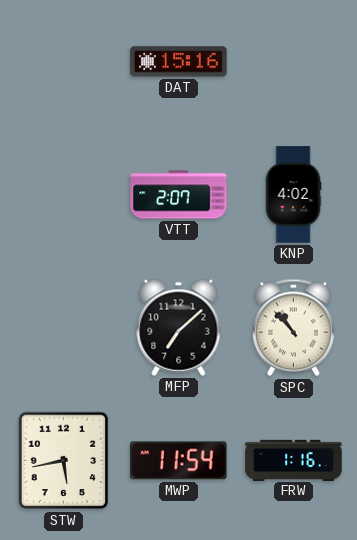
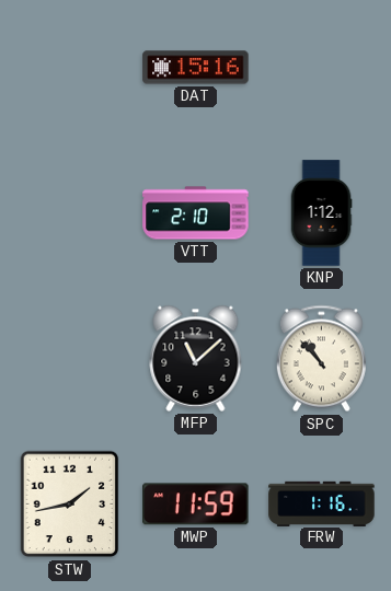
VTT: 2:07 -> 2:10
KNP: 4:02 -> 1:12
MFP: 7:08 -> 11:08
STW: 5:43 -> 1:43
MWP: 11:54 -> 11:59
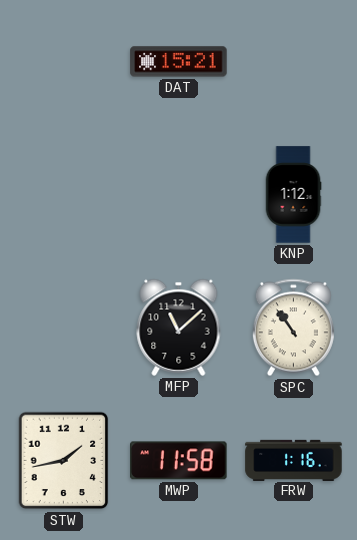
DAT: 15:16 -> 15:21
VTT: 2:10 -> none
SPC: 10:53 -> 10:54
MWP: 11:59 -> 11:58
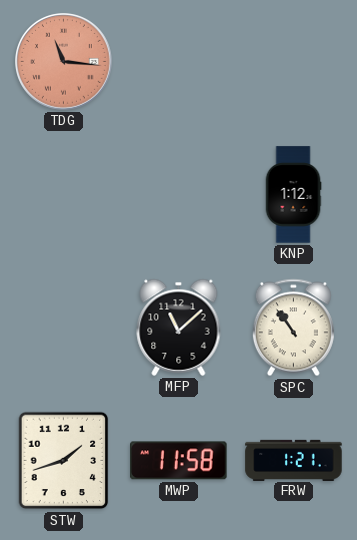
TDG: none -> 11:16
DAT: 15:21 -> none
STW: 1:43 -> 1:42
FRW: 1:16 -> 1:21
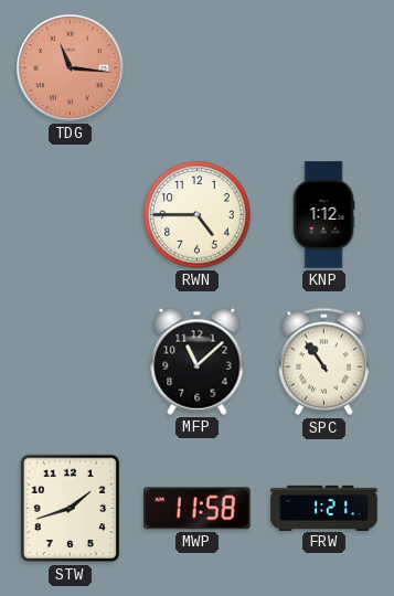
RWN: none -> 4:45
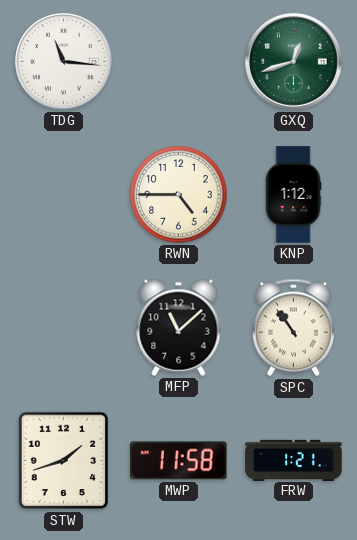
TDG dial: salmon -> white
GXQ: none -> 12:42
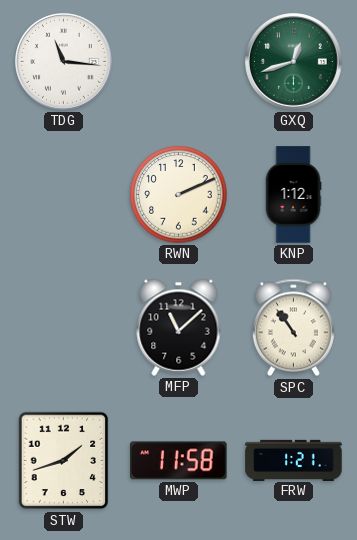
RWN: 4:45 -> 2:11
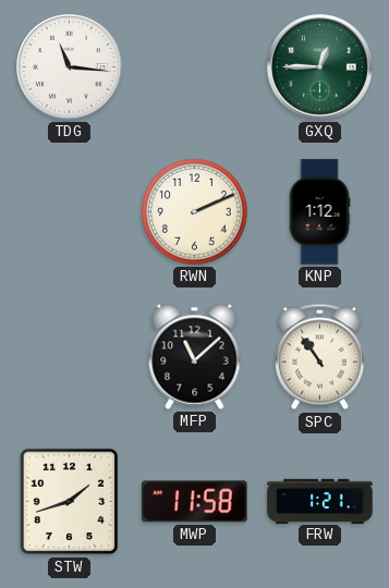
GXQ: 12:42 -> 12:45
